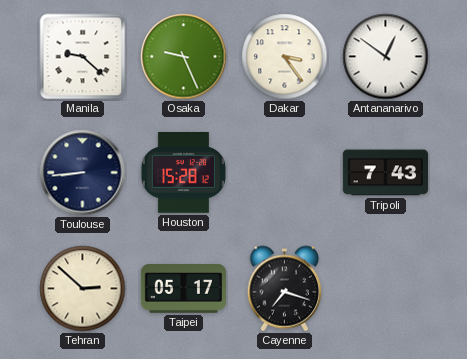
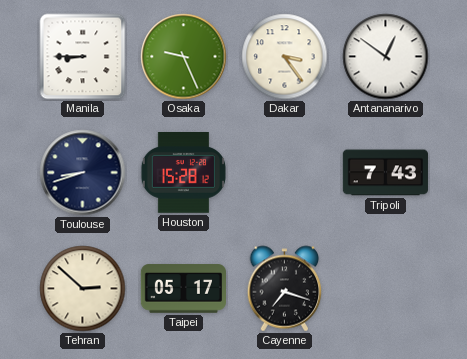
Manila: 9:22 -> 8:45
Toulouse: 8:44 -> 8:42
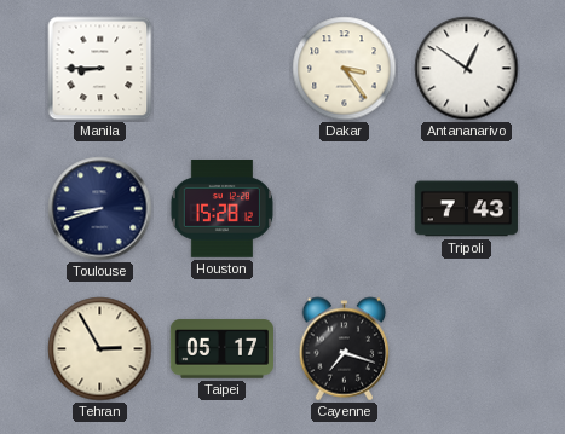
Osaka: 9:26 -> none
Tehran: 2:52 -> 2:55
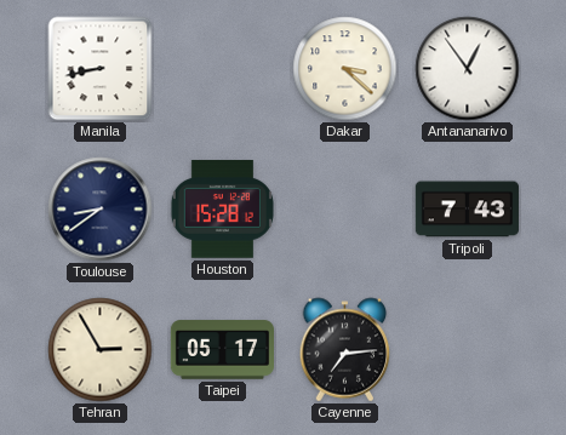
Manila: 8:45 -> 8:43
Dakar: 3:24 -> 3:22
Antananarivo: 12:51 -> 12:54
Toulouse: 8:42 -> 8:39
Cayenne: 7:18 -> 7:14
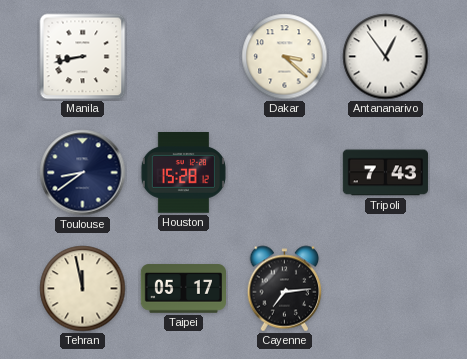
Tehran: 2:55 -> 11:58
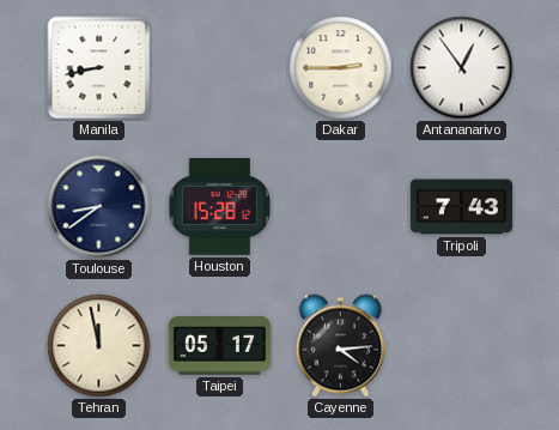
Dakar: 3:22 -> 2:45
Cayenne: 7:14 -> 4:14
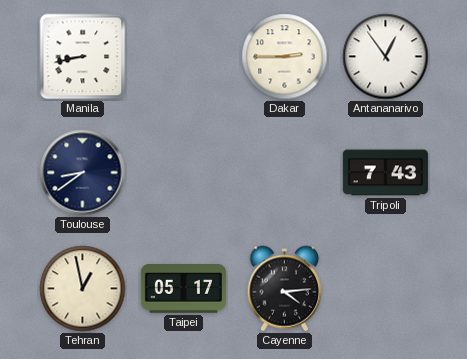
Houston: 15:28 -> none
Tehran: 11:58 -> 12:58
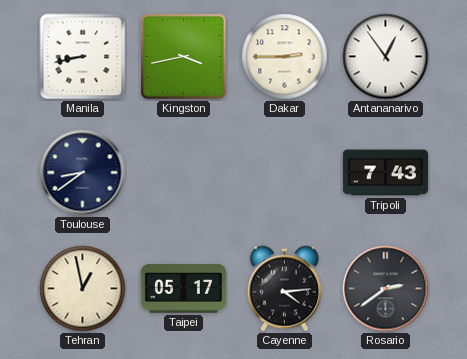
Kingston: none -> 3:43
Rosario: none -> 2:39
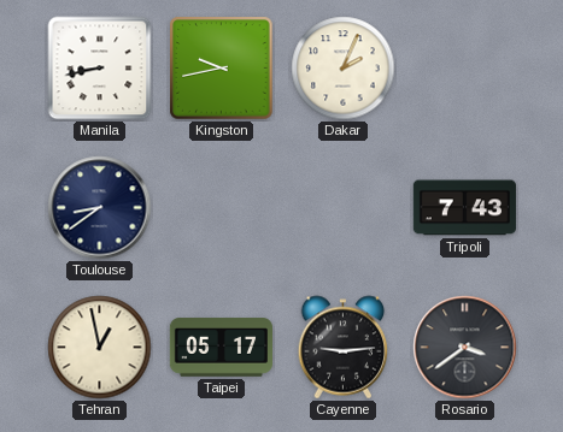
Kingston: 3:43 -> 9:43
Dakar: 2:45 -> 2:04
Antananarivo: 12:54 -> none
Cayenne: 4:14 -> 9:14
Rosario: 2:39 -> 3:39
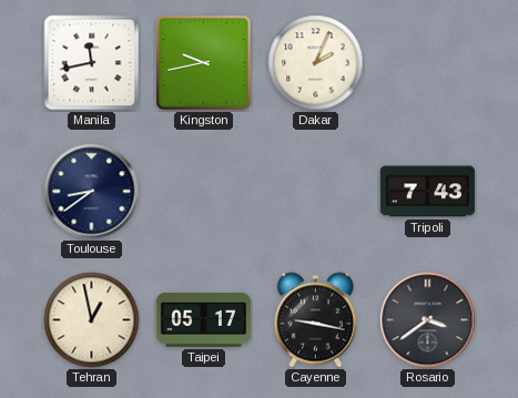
Manila: 8:43 -> 11:43
Cayenne: 9:14 -> 9:17
